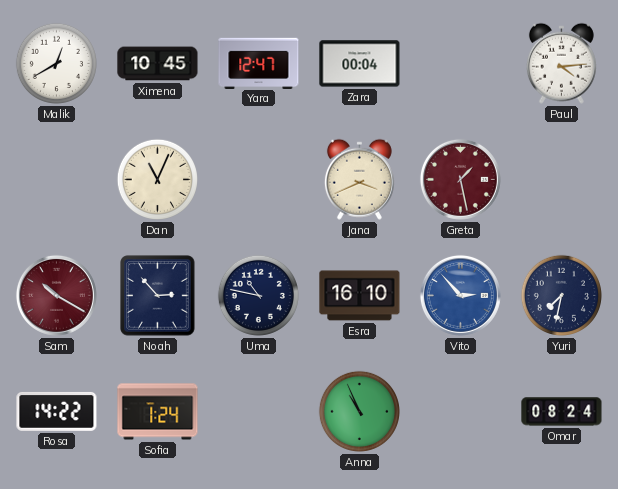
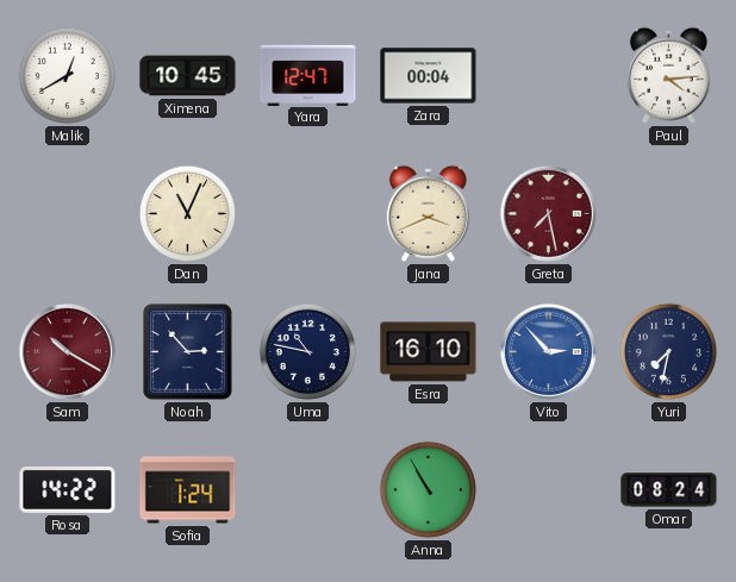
Greta: 1:28 -> 7:28
Anna: 10:56 -> 10:55
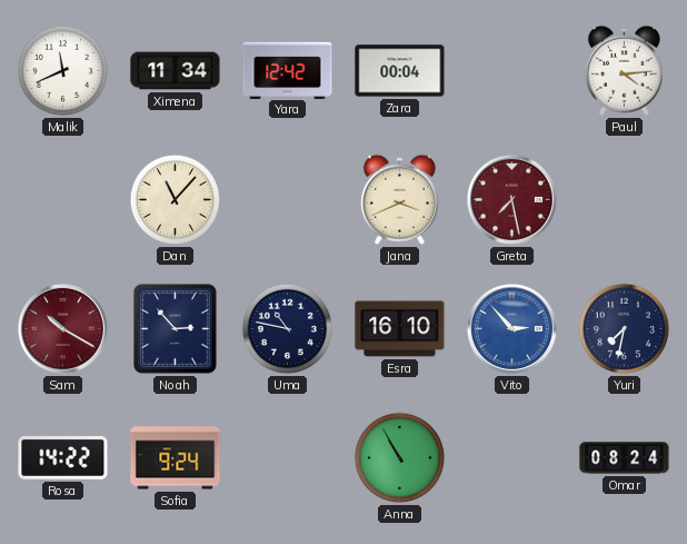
Malik: 12:40 -> 11:41
Ximena: 10:45 -> 11:34
Yara: 12:47 -> 12:42
Dan: 11:04 -> 11:07
Sofia: 1:24 -> 9:24
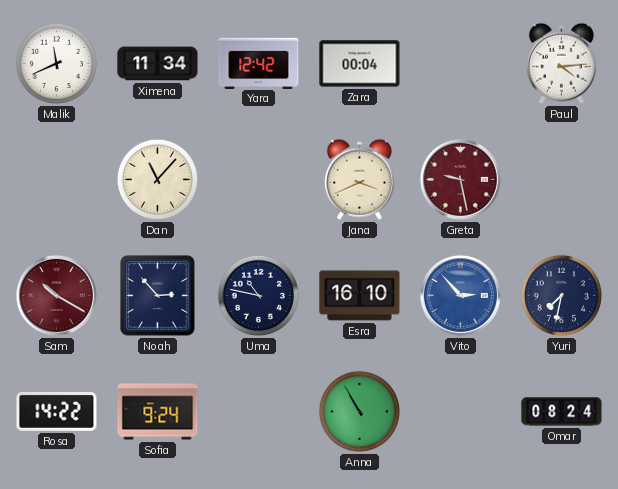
Greta: 7:28 -> 9:28
